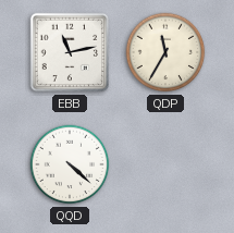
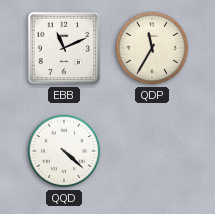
EBB: 11:13 -> 11:11
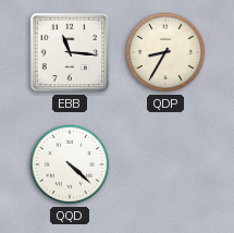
EBB: 11:11 -> 11:16
QDP: 11:35 -> 8:35
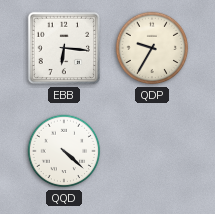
EBB: 11:16 -> 6:16
QDP: 8:35 -> 9:35
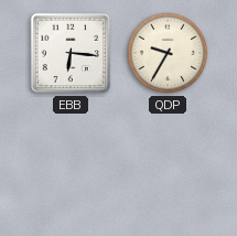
QQD: 4:22 -> none
